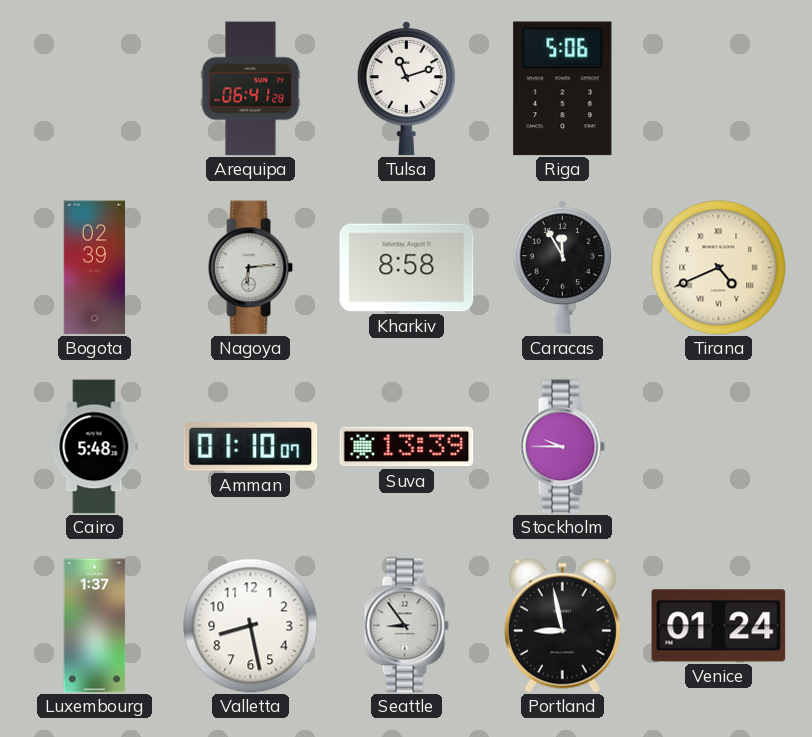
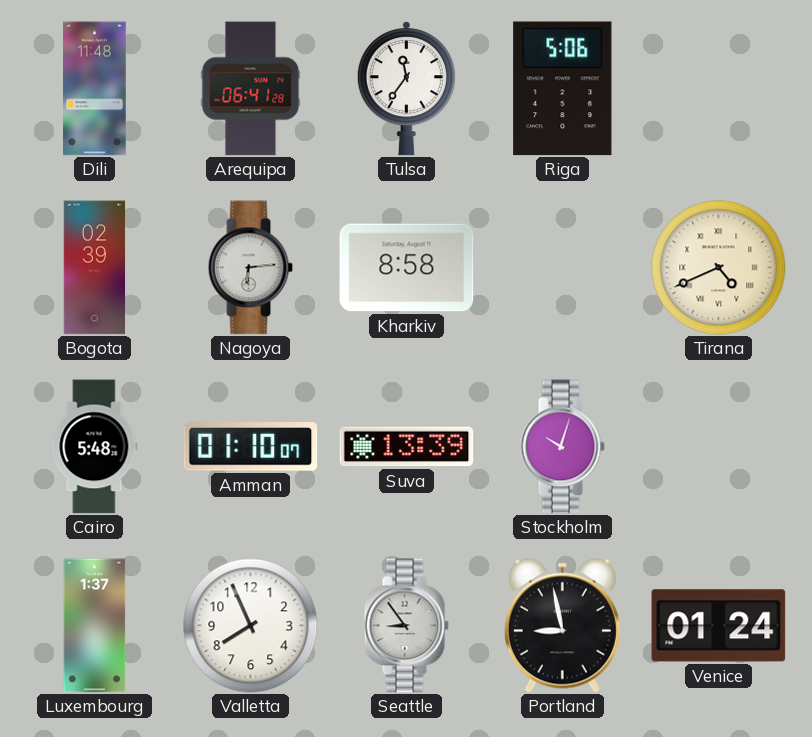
Dili: none -> 11:48
Tulsa: 11:12 -> 11:36
Caracas: 11:55 -> none
Stockholm: 9:45 -> 10:03
Valletta: 8:28 -> 7:56
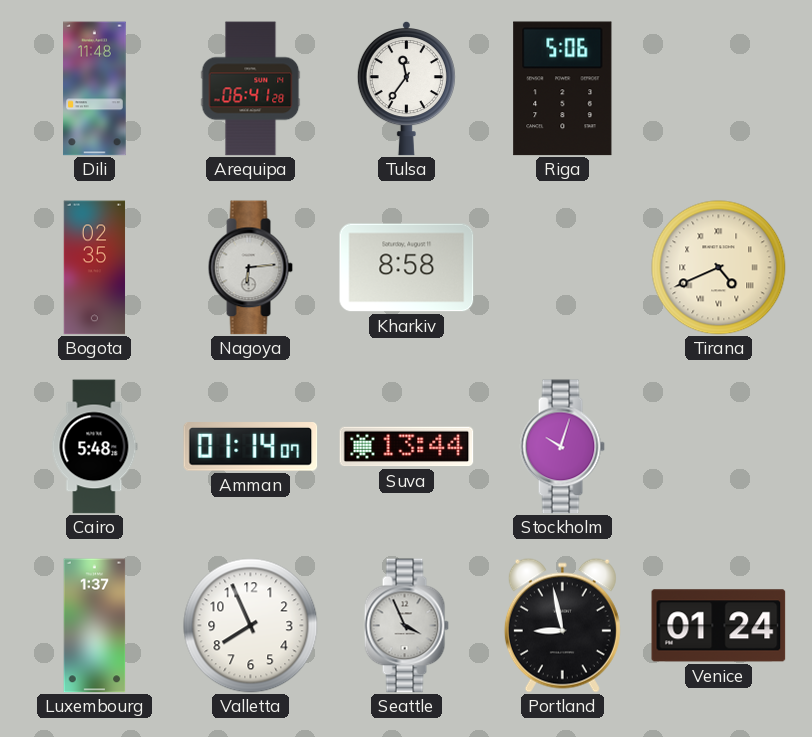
Bogota: 02:39 -> 02:35
Amman: 01:10 -> 01:14
Suva: 13:39 -> 13:44
Seattle: 8:54 -> 3:56
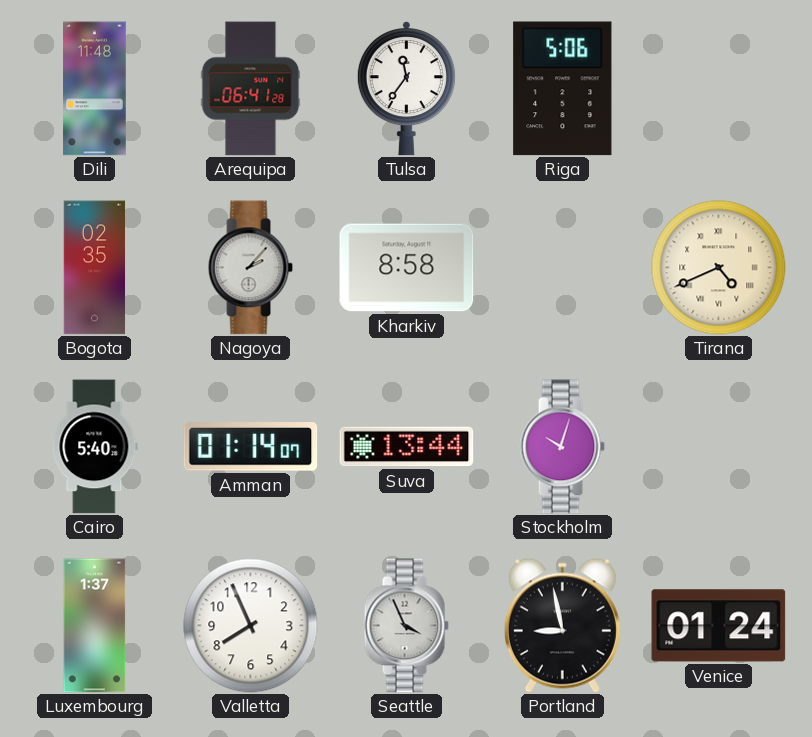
Nagoya: 6:14 -> 2:07
Cairo: 5:48 -> 5:40
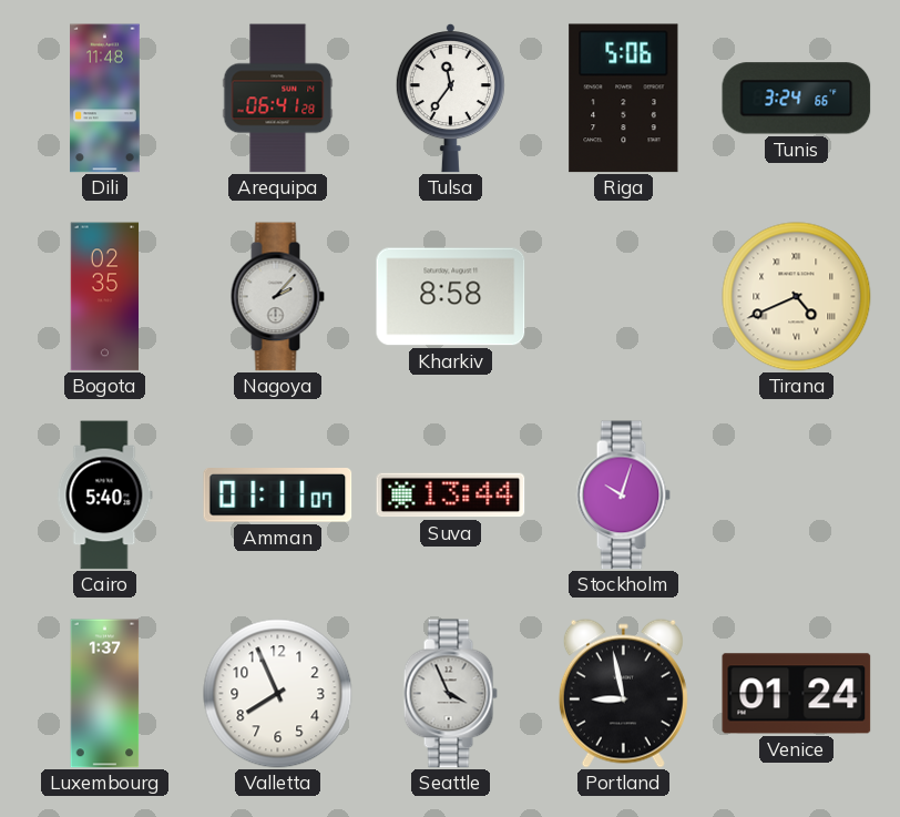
Tunis: none -> 3:24
Amman: 01:14 -> 01:11
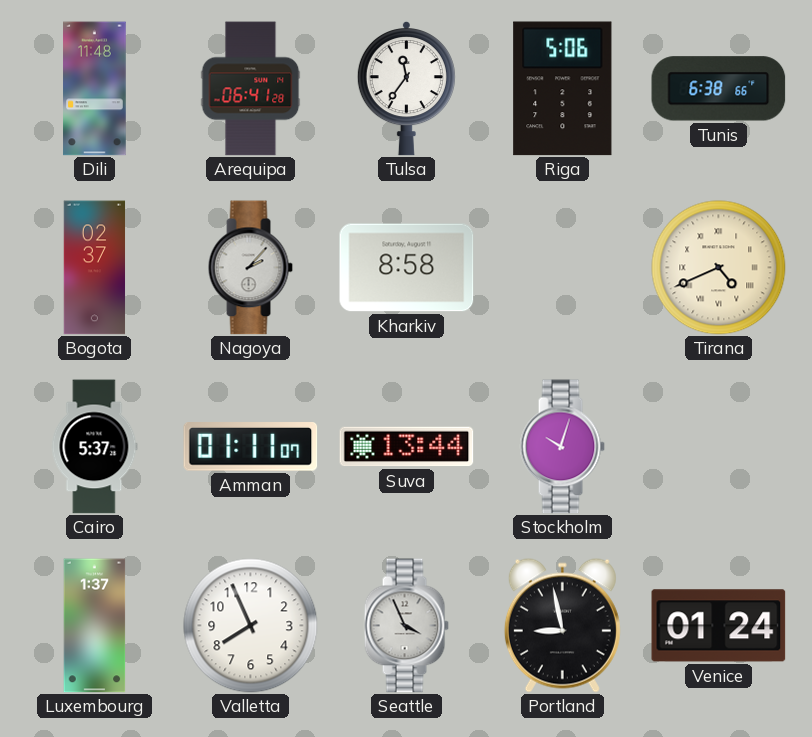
Tunis: 3:24 -> 6:38
Bogota: 02:35 -> 02:37
Cairo: 5:40 -> 5:37
